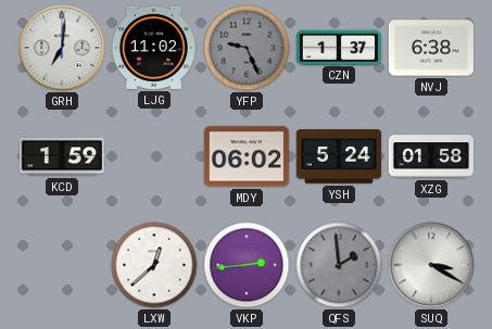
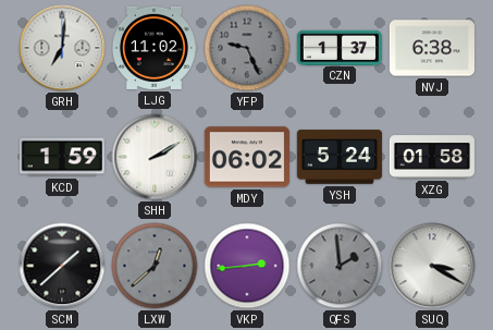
SHH: none -> 2:10
SCM: none -> 1:38
LXW dial: white -> grey
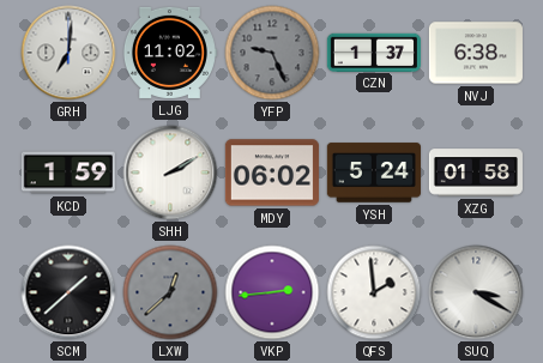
QFS dial: grey -> white
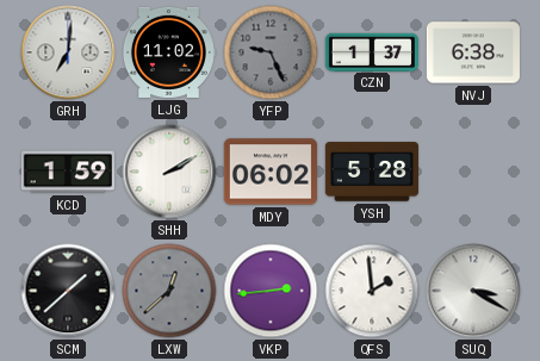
YSH: 5:24 -> 5:28
XZG: 01:58 -> none
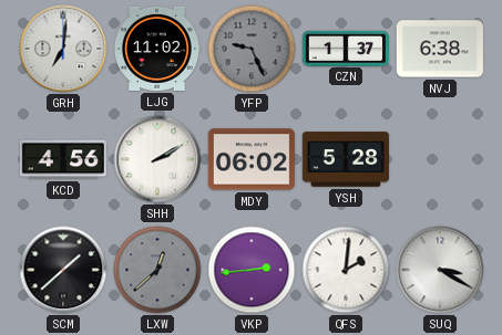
KCD: 1:59 -> 4:56
QFS: 1:59 -> 2:01
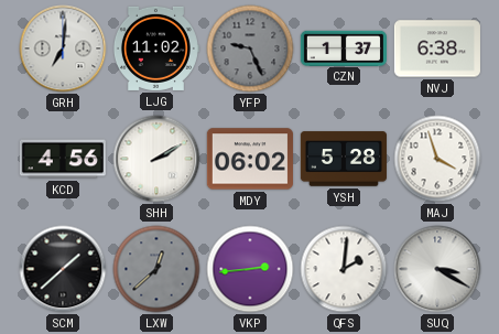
MAJ: none -> 3:57
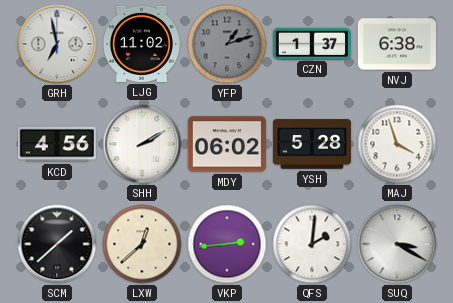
GRH: 7:01 -> 6:58
YFP: 9:26 -> 1:12
LXW dial: grey -> cream
